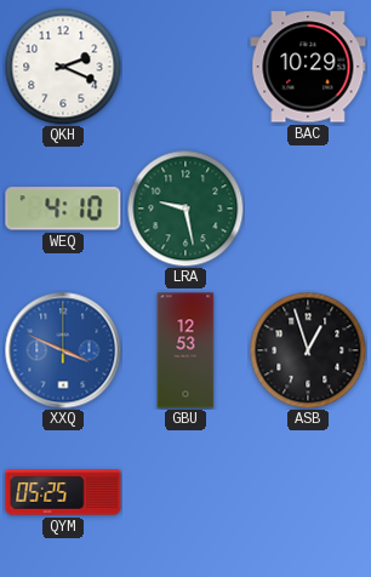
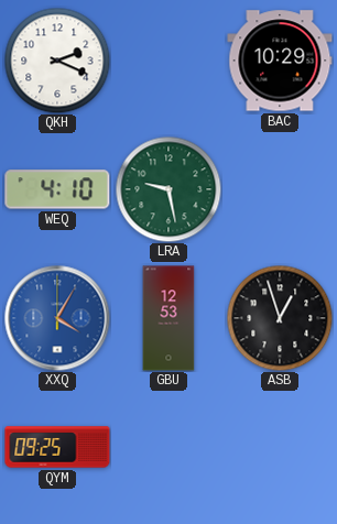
XXQ: 3:49 -> 4:05
QYM: 05:25 -> 09:25
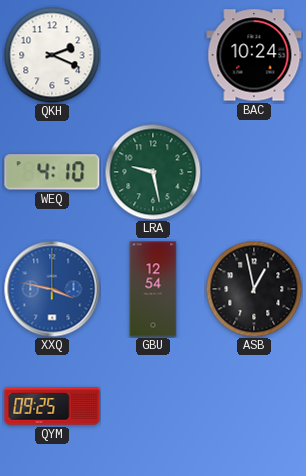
BAC: 10:29 -> 10:24
XXQ: 4:05 -> 3:47
GBU: 12:53 -> 12:54
ASB: 12:57 -> 12:58
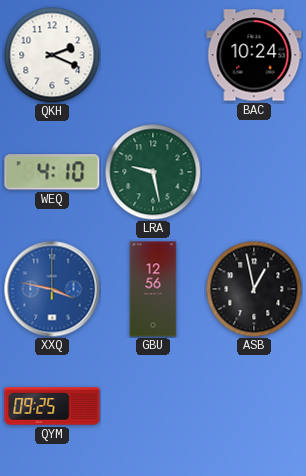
GBU: 12:54 -> 12:56
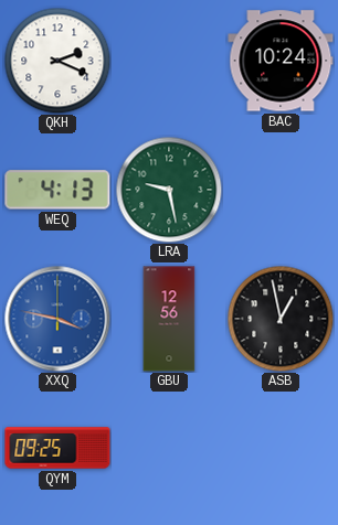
WEQ: 4:10 -> 4:13
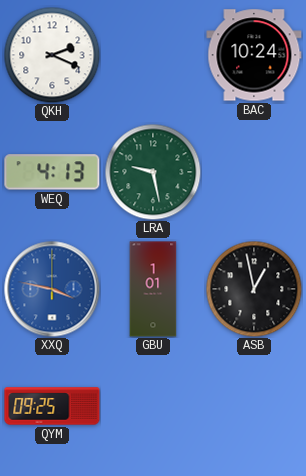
GBU: 12:56 -> 1:01
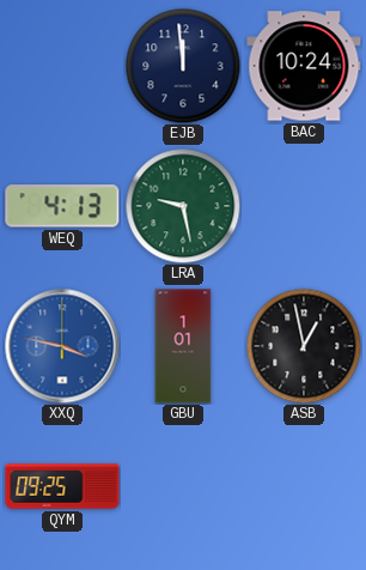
QKH: 2:19 -> none
EJB: none -> 11:59
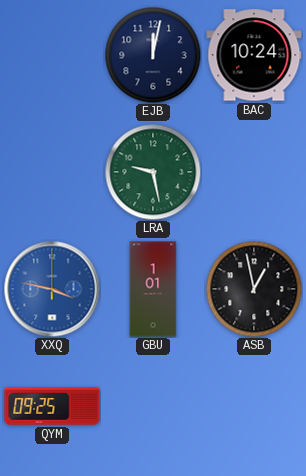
EJB: 11:59 -> 12:02
WEQ: 4:13 -> none
